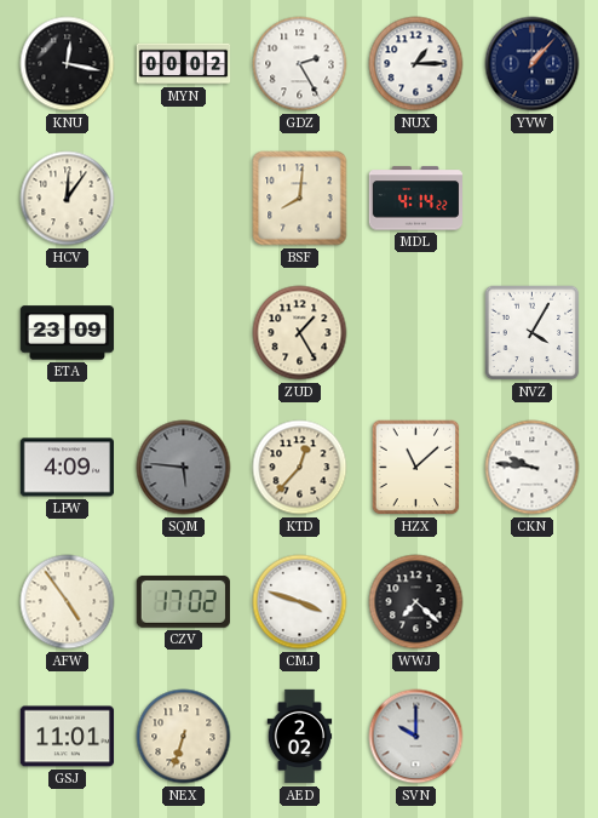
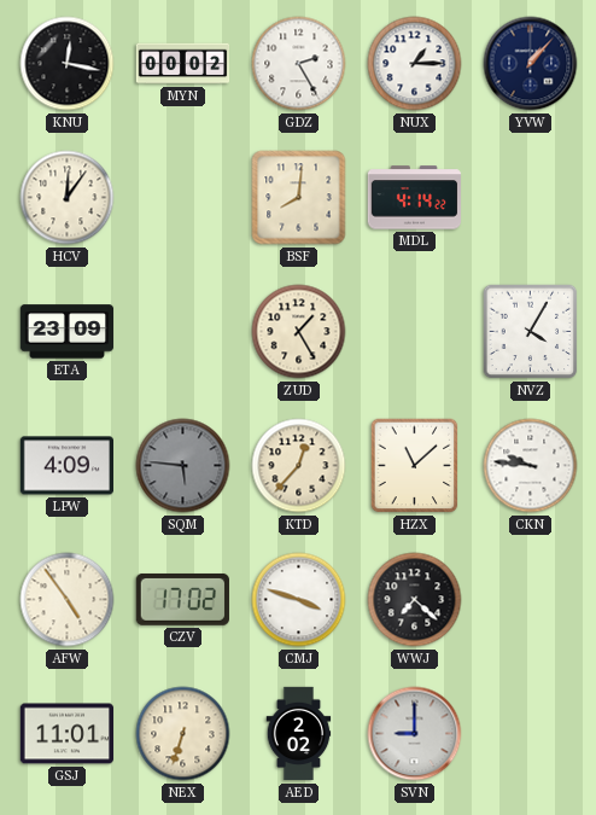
SVN: 10:00 -> 9:00
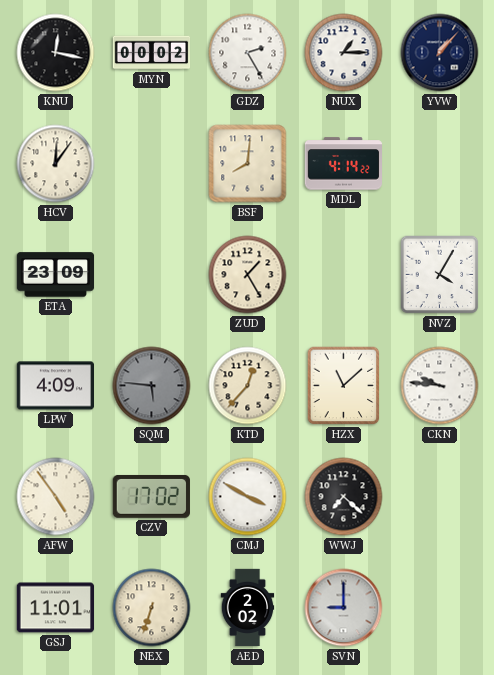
CMJ: 3:48 -> 3:50
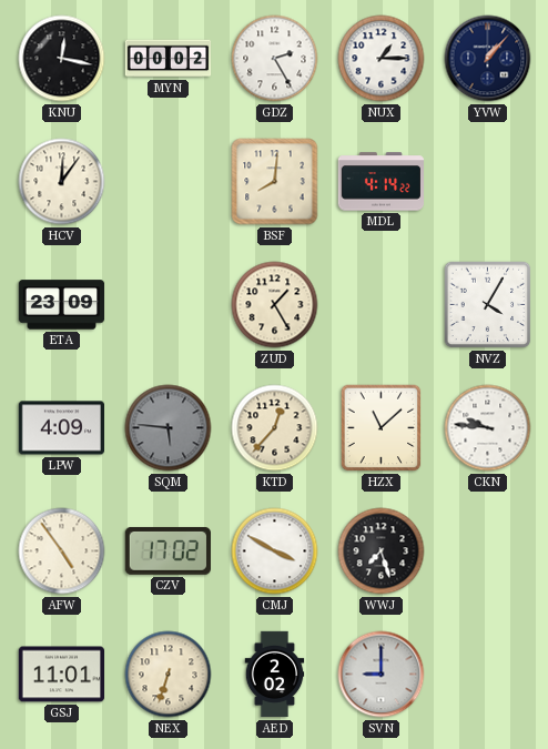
WWJ: 7:22 -> 7:27
